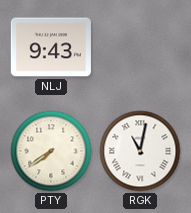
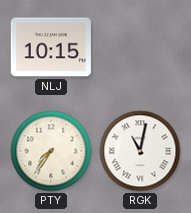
NLJ: 9:43 -> 10:15
PTY: 7:39 -> 7:36
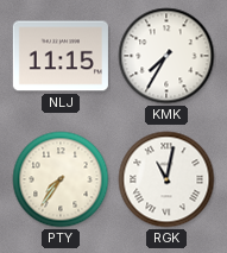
NLJ: 10:15 -> 11:15
KMK: none -> 7:35
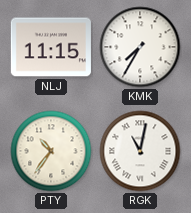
PTY: 7:36 -> 10:36
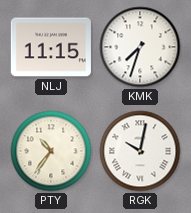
KMK: 7:35 -> 7:33
RGK: 11:02 -> 10:02
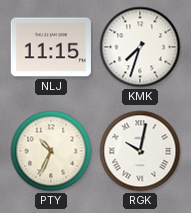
PTY: 10:36 -> 10:34
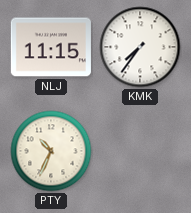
KMK: 7:33 -> 7:36
RGK: 10:02 -> none
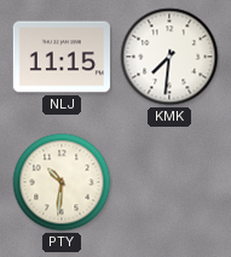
KMK: 7:36 -> 7:31
PTY: 10:34 -> 10:31
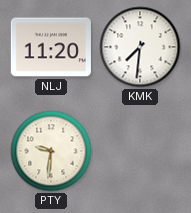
NLJ: 11:15 -> 11:20
PTY: 10:31 -> 9:31
